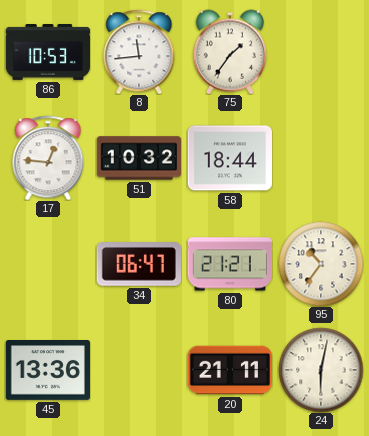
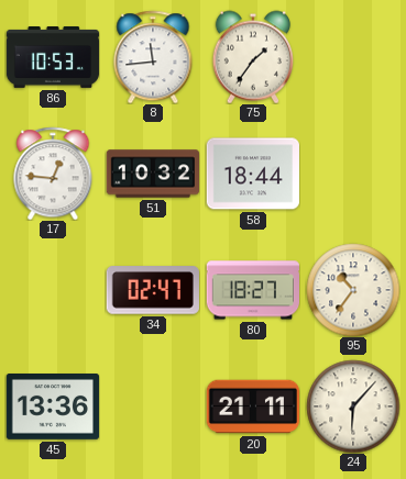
34: 06:47 -> 02:47
80: 21:21 -> 18:27
24: 6:02 -> 6:07
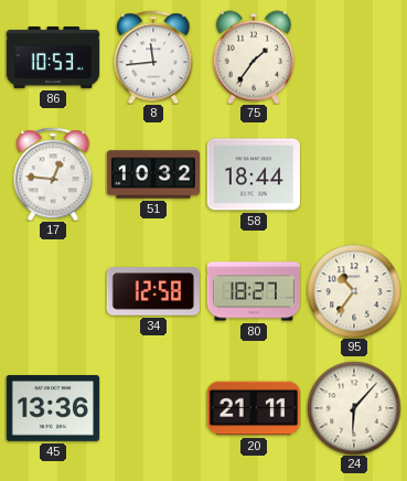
34: 02:47 -> 12:58
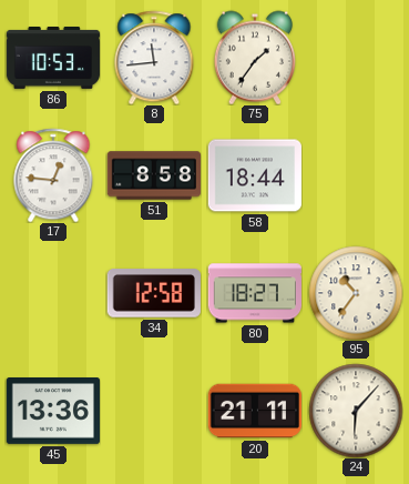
51: 10:32 -> 8:58
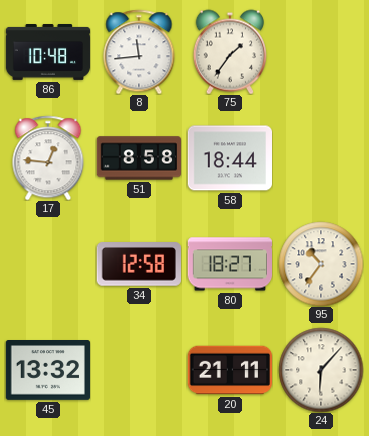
86: 10:53 -> 10:48
45: 13:36 -> 13:32
